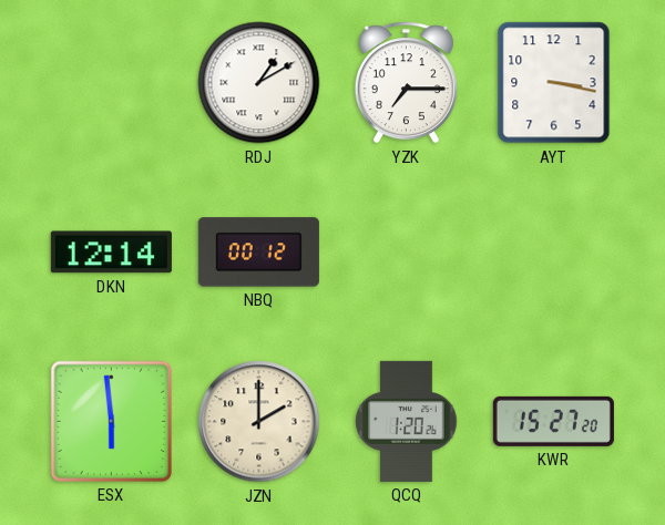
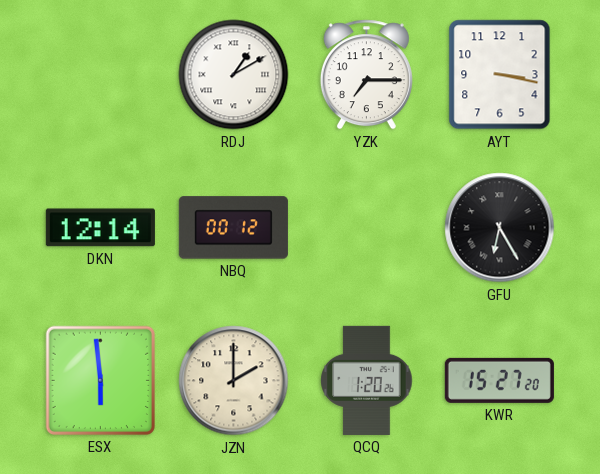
GFU: none -> 6:25
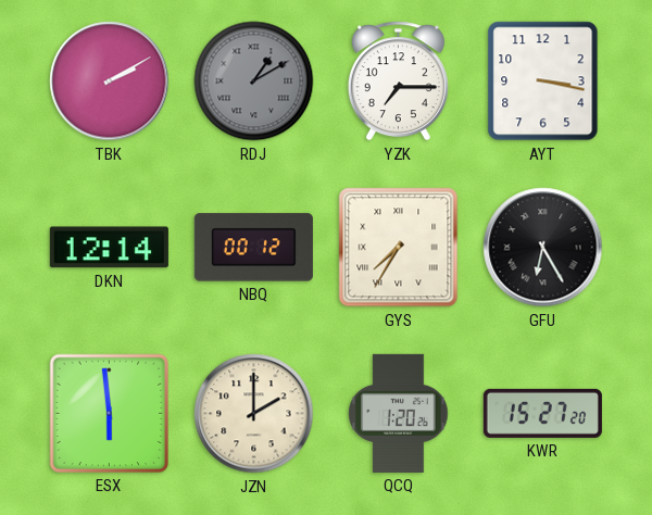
TBK: none -> 2:10
RDJ dial: white -> grey
GYS: none -> 7:35
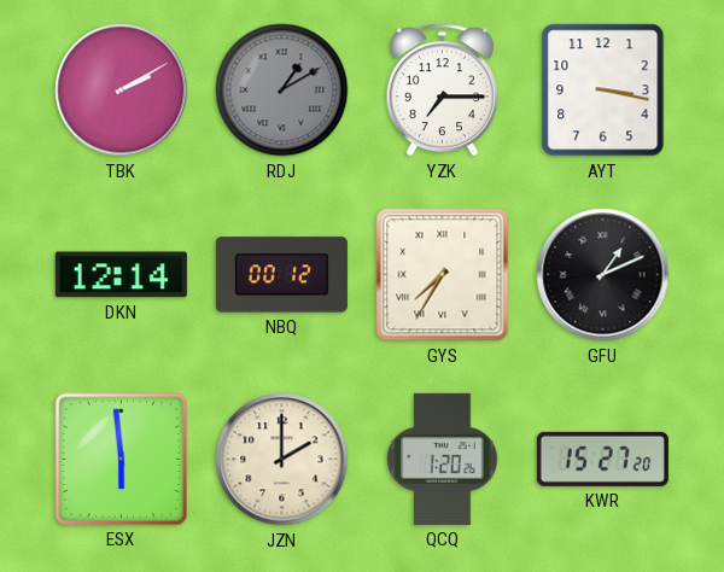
GFU: 6:25 -> 1:11
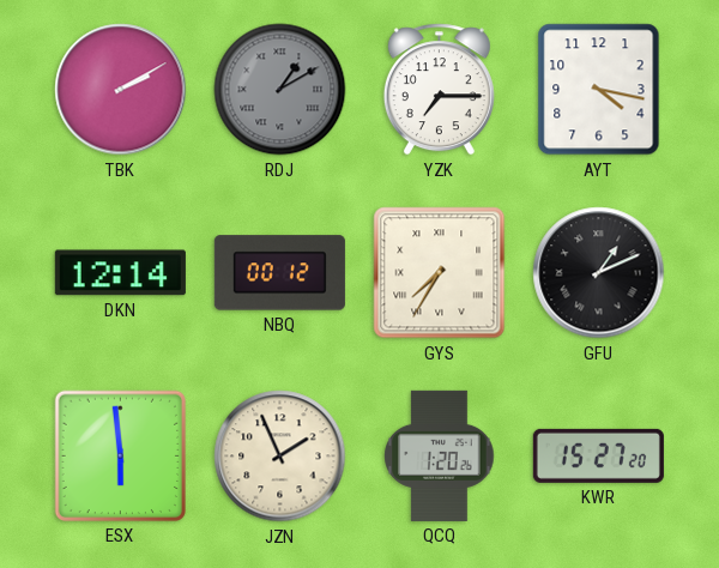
AYT: 3:17 -> 4:17
JZN: 2:00 -> 1:56
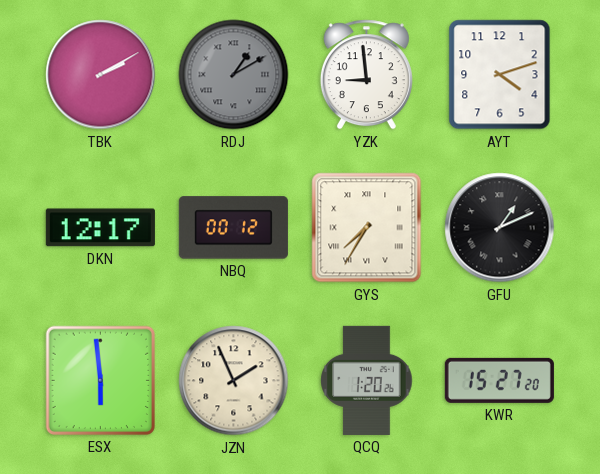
YZK: 7:15 -> 8:59
AYT: 4:17 -> 4:12
DKN: 12:14 -> 12:17
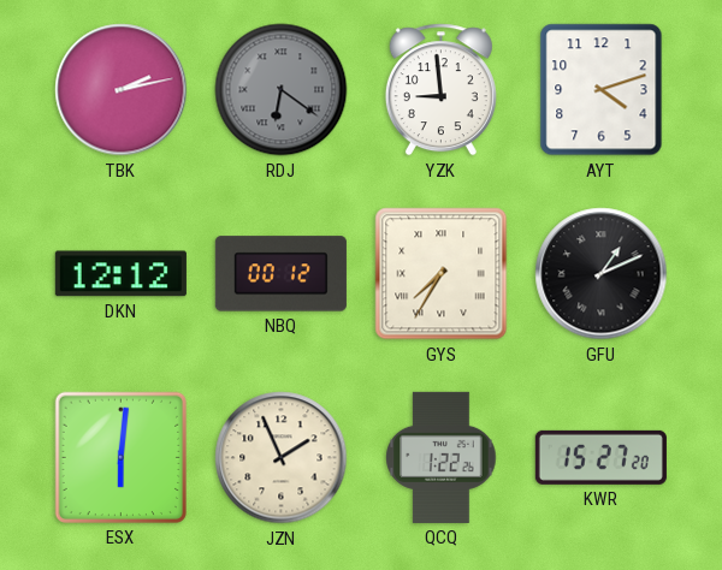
TBK: 2:10 -> 2:13
RDJ: 1:10 -> 6:21
DKN: 12:17 -> 12:12
ESX: 5:59 -> 6:01
QCQ: 1:20 -> 1:22
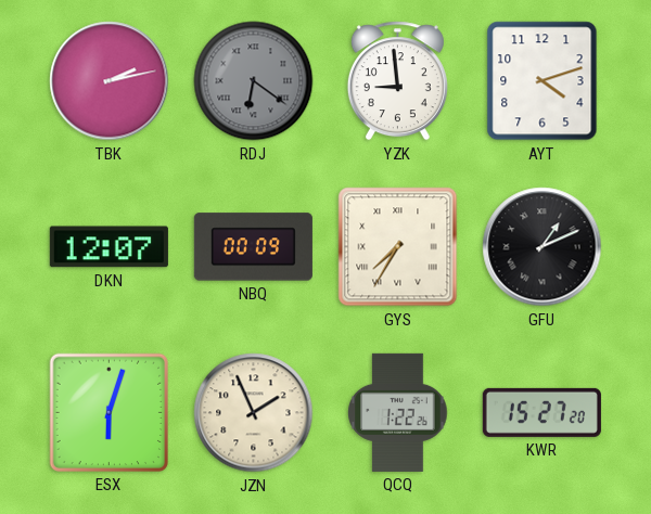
DKN: 12:12 -> 12:07
NBQ: 00:12 -> 00:09
ESX: 6:01 -> 6:03
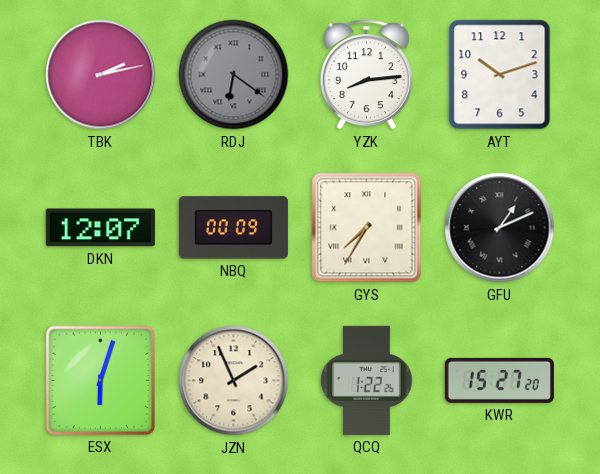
YZK: 8:59 -> 8:14
AYT: 4:12 -> 10:12
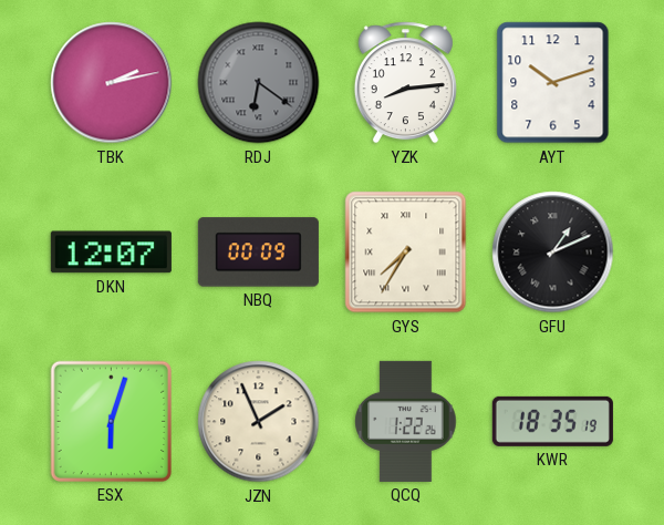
KWR: 15:27 -> 18:35
